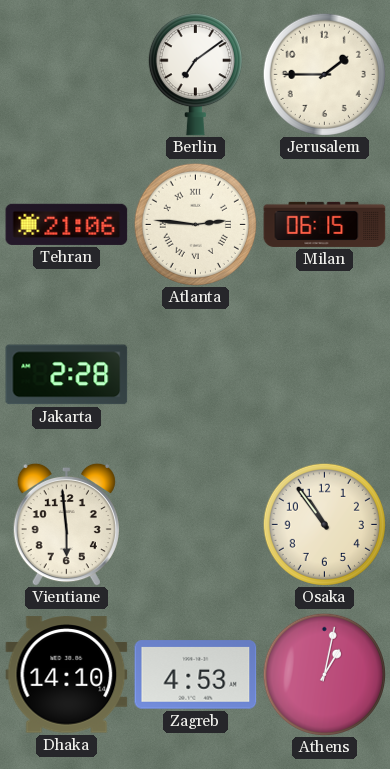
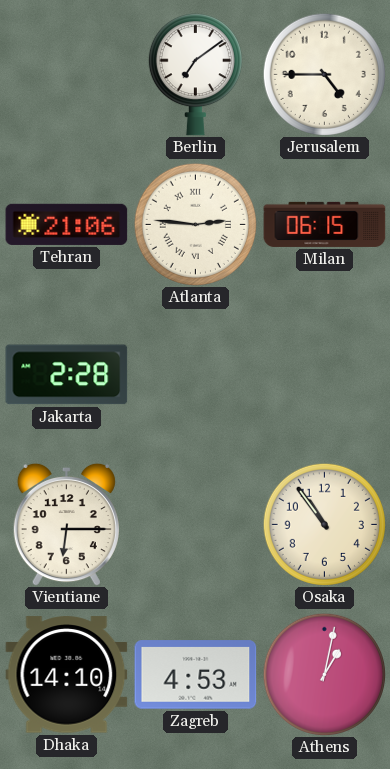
Jerusalem: 1:45 -> 4:45
Vientiane: 5:59 -> 6:15
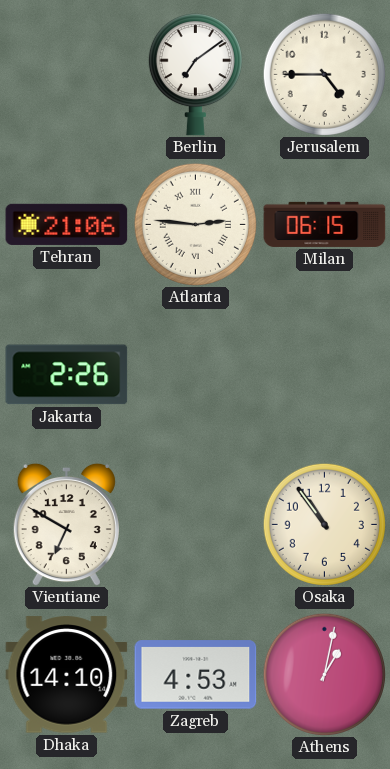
Jakarta: 2:28 -> 2:26
Vientiane: 6:15 -> 6:50
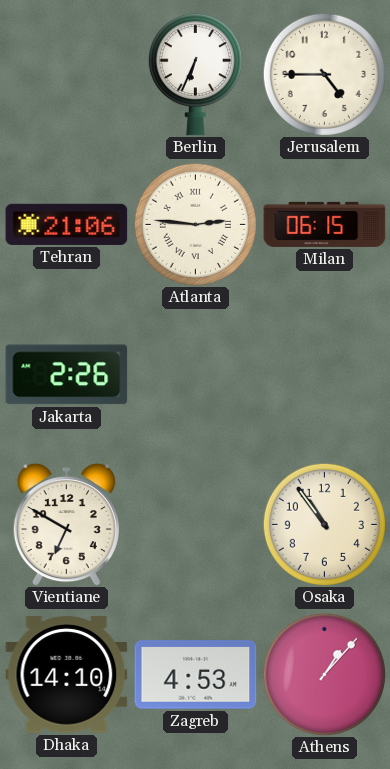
Berlin: 7:09 -> 6:34
Athens: 1:02 -> 1:07
